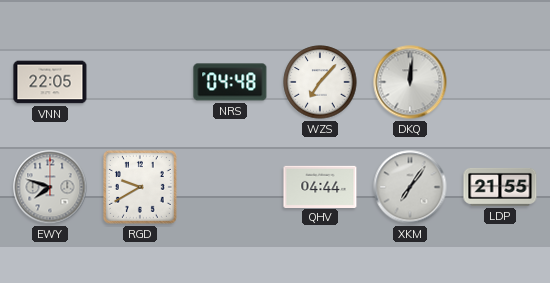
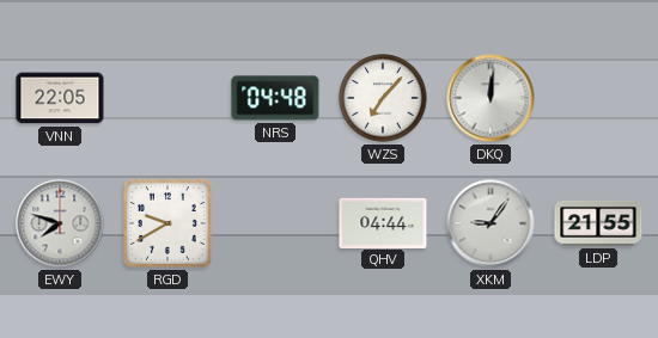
XKM: 7:06 -> 9:06
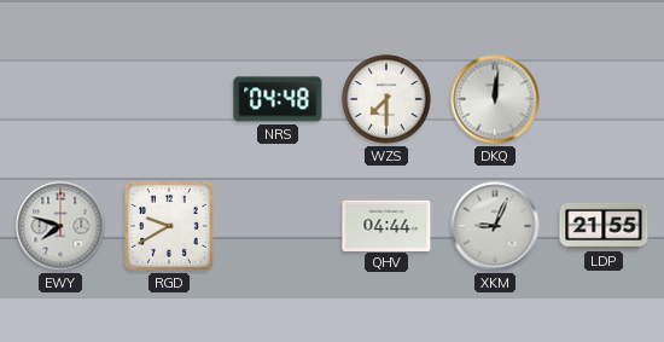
VNN: 22:05 -> none
WZS: 7:07 -> 7:30
XKM: 9:06 -> 9:04
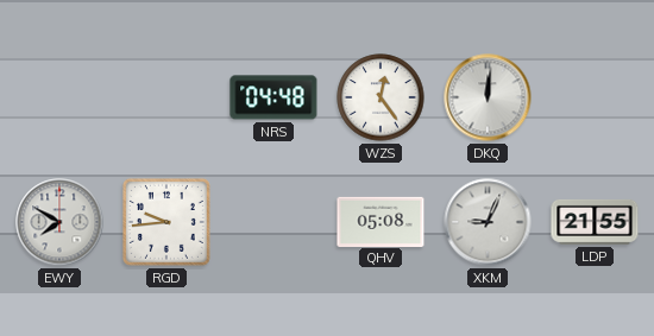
WZS: 7:30 -> 12:24
EWY: 7:48 -> 7:50
RGD: 9:40 -> 9:44
QHV: 04:44 -> 05:08
